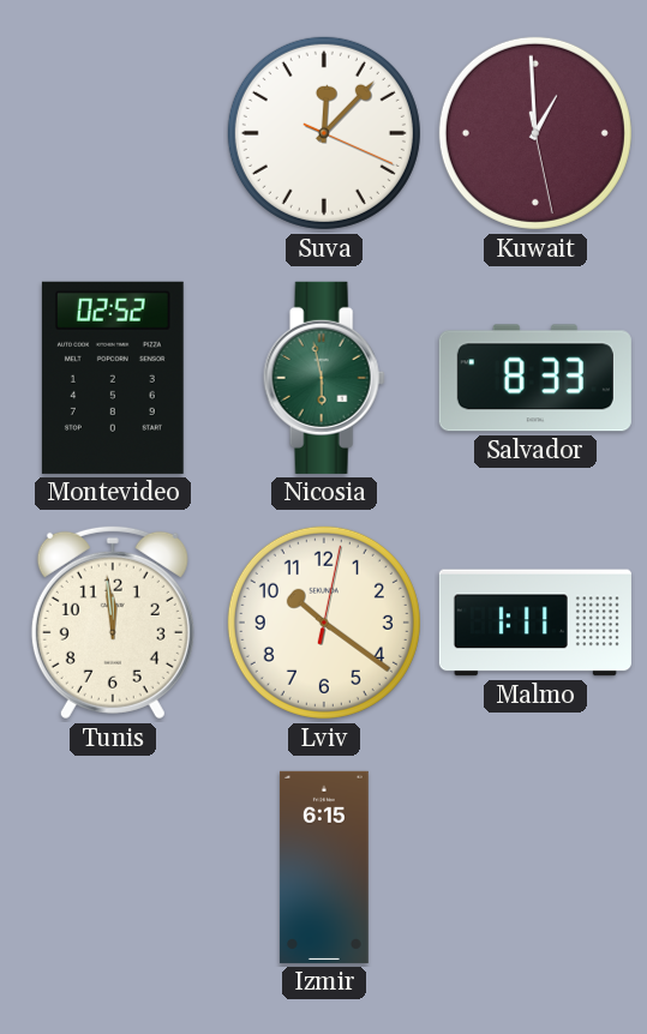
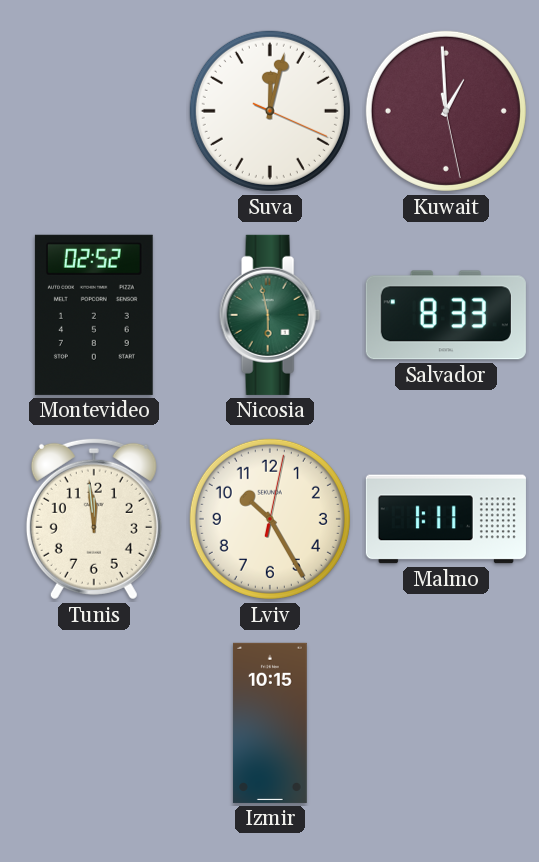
Suva: 12:07 -> 12:02
Lviv: 10:21 -> 10:25
Izmir: 6:15 -> 10:15
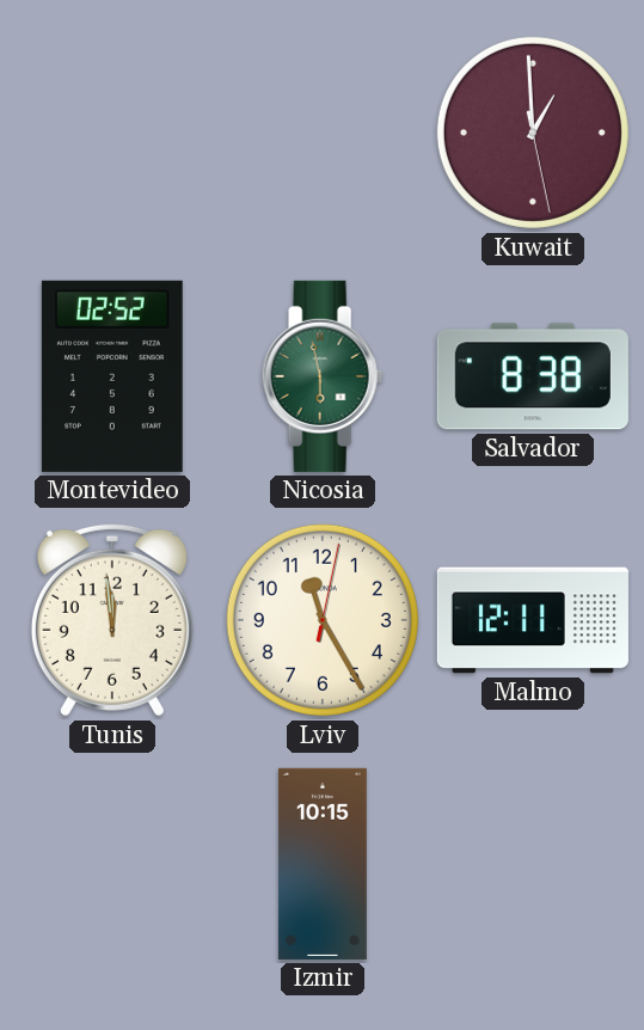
Suva: 12:02 -> none
Salvador: 8:33 -> 8:38
Lviv: 10:25 -> 11:25
Malmo: 1:11 -> 12:11
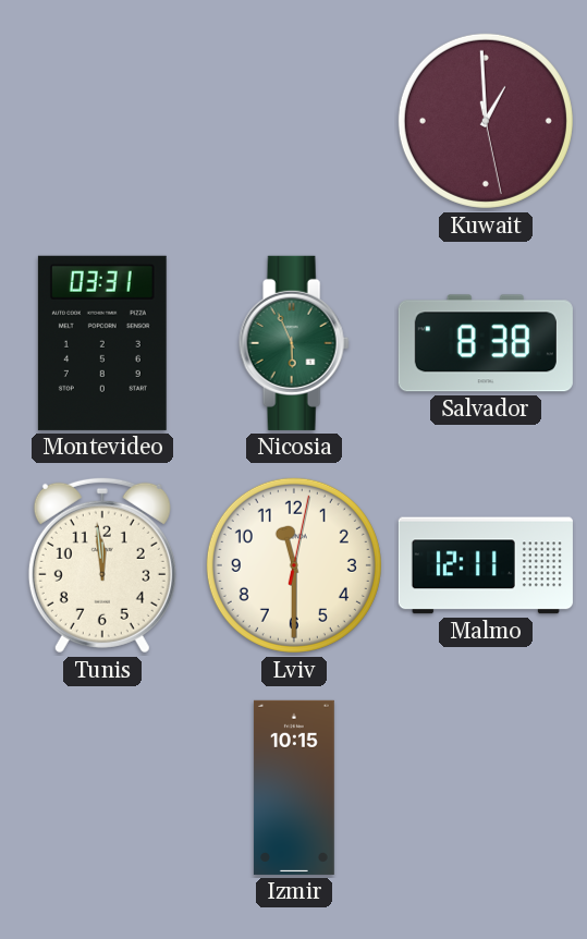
Montevideo: 02:52 -> 03:31
Nicosia: 5:58 -> 5:56
Lviv: 11:25 -> 11:30
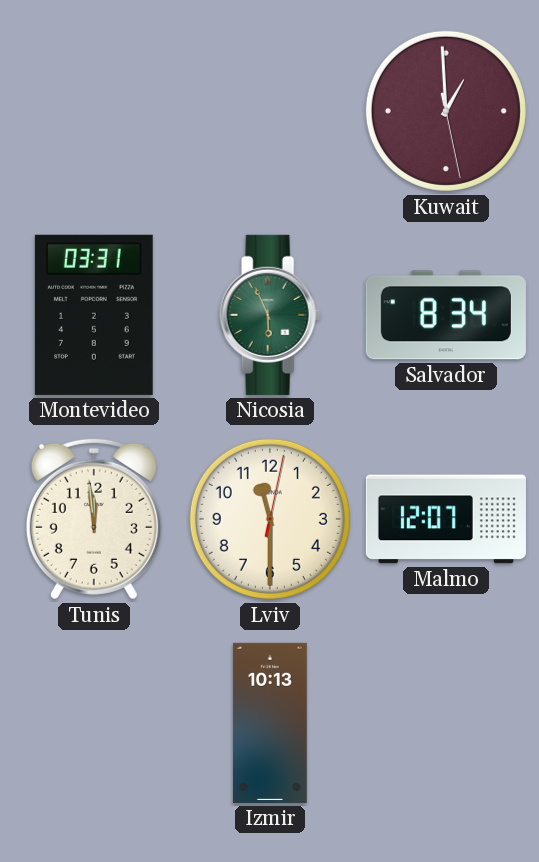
Salvador: 8:38 -> 8:34
Malmo: 12:11 -> 12:07
Izmir: 10:15 -> 10:13
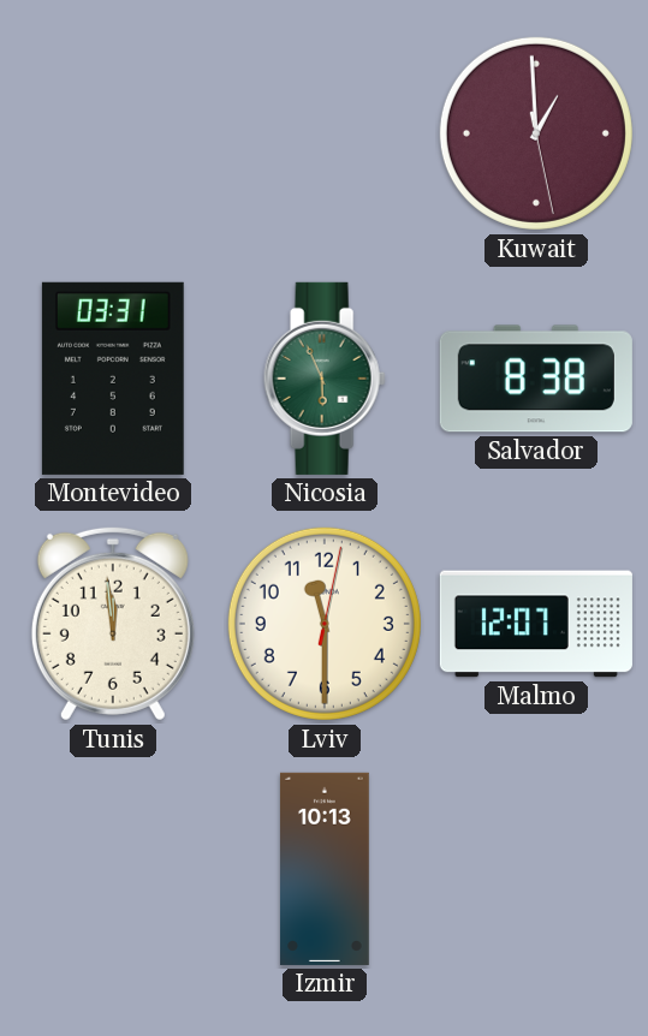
Salvador: 8:34 -> 8:38
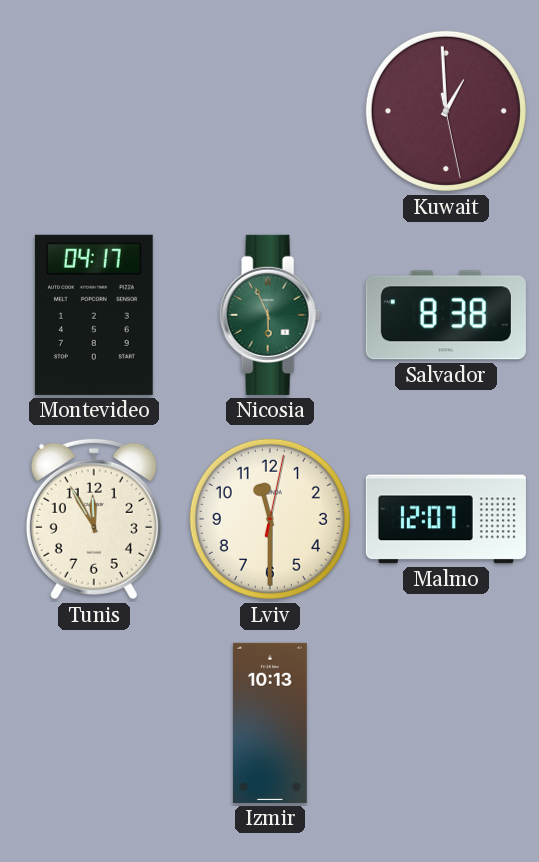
Montevideo: 03:31 -> 04:17
Tunis: 11:59 -> 11:55
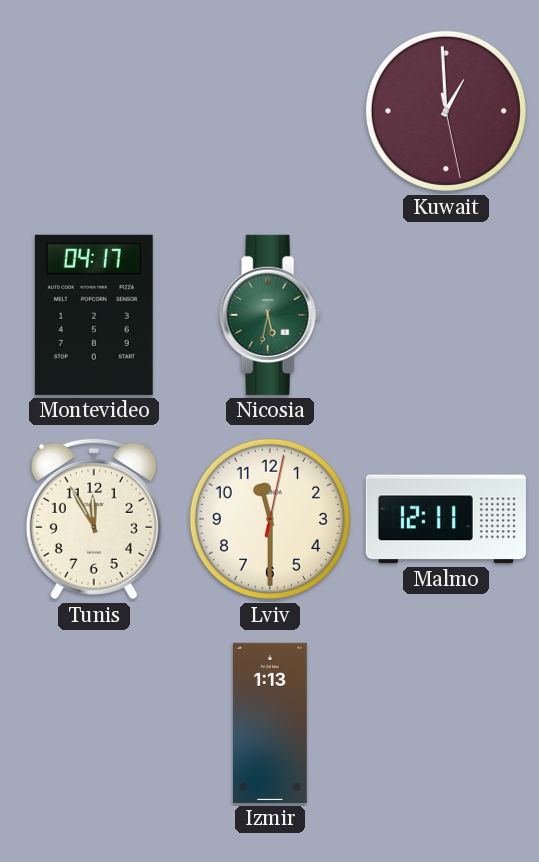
Nicosia: 5:56 -> 5:32
Salvador: 8:38 -> none
Malmo: 12:07 -> 12:11
Izmir: 10:13 -> 1:13
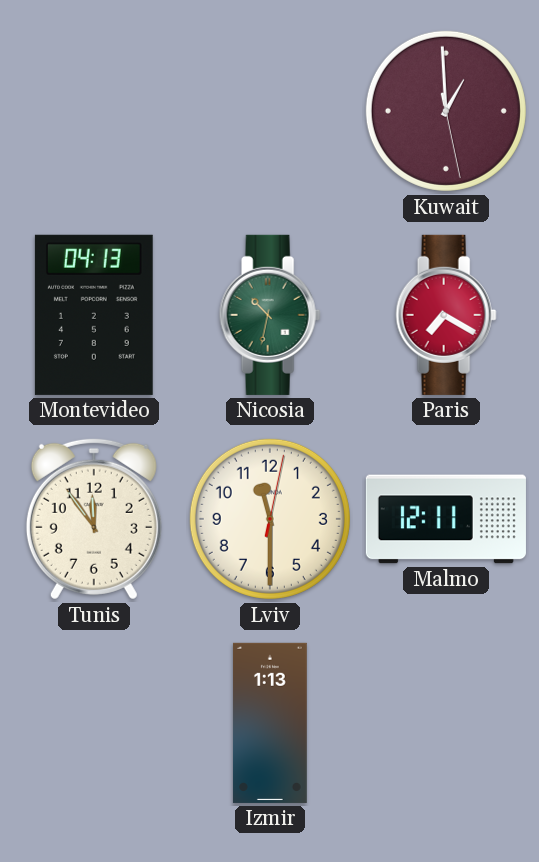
Montevideo: 04:17 -> 04:13
Nicosia: 5:32 -> 10:32
Paris: none -> 7:20
Tunis: 11:55 -> 11:54
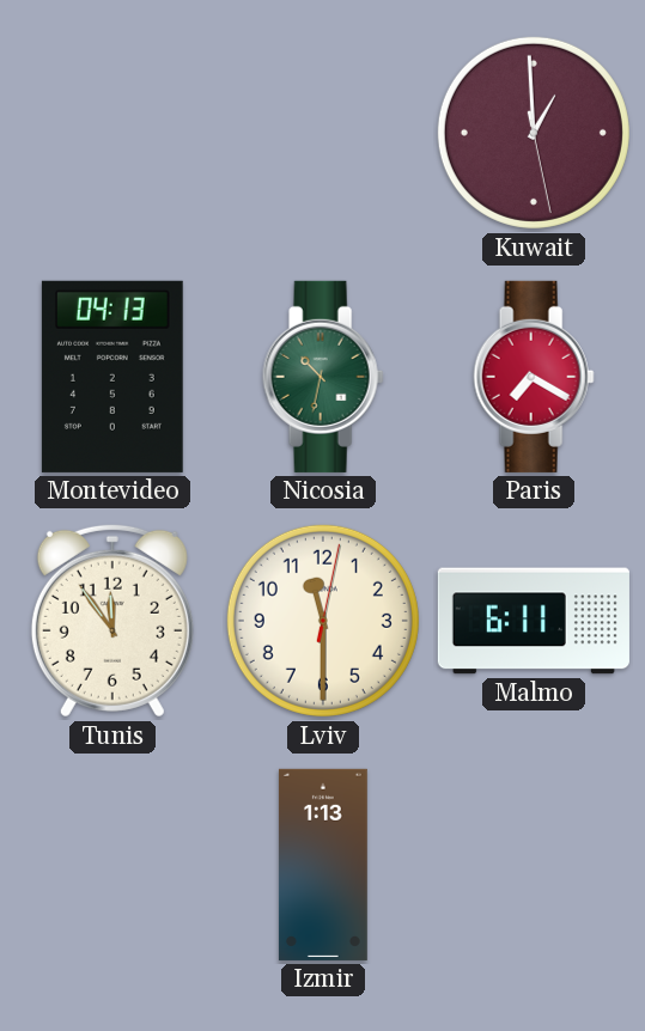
Malmo: 12:11 -> 6:11
